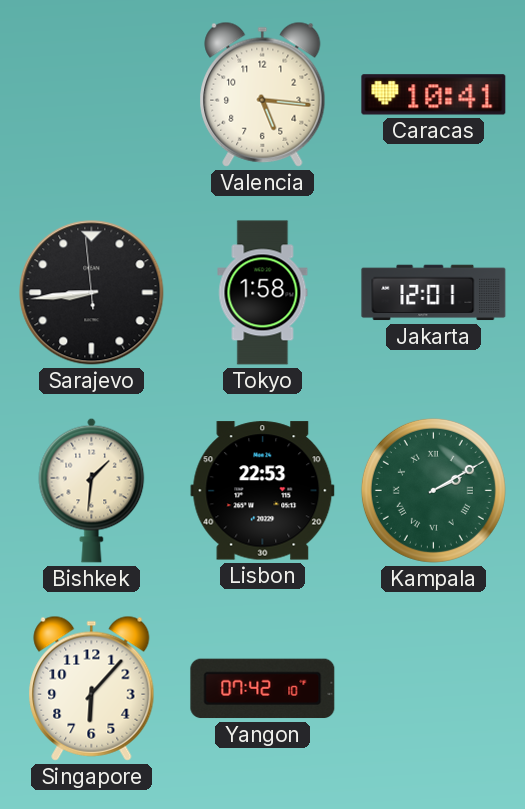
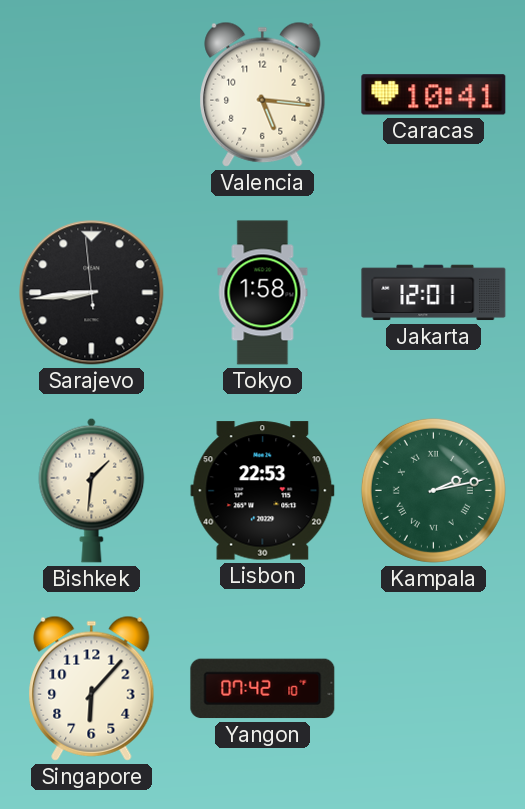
Kampala: 2:10 -> 2:13
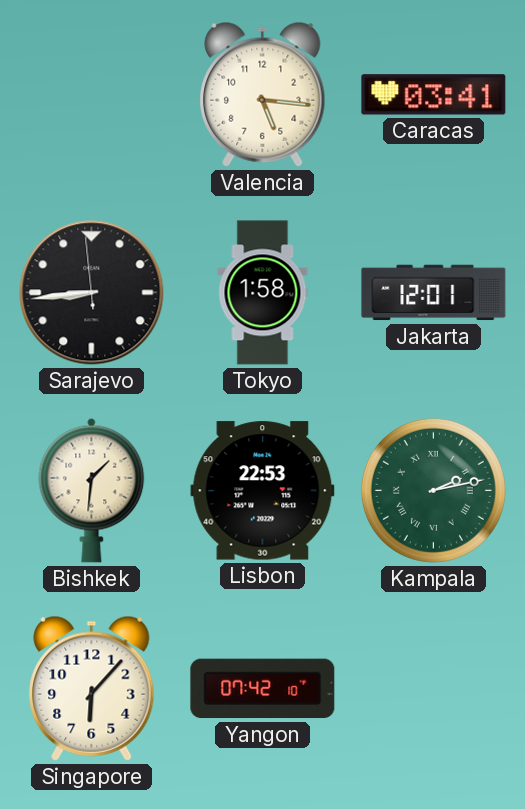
Caracas: 10:41 -> 03:41
